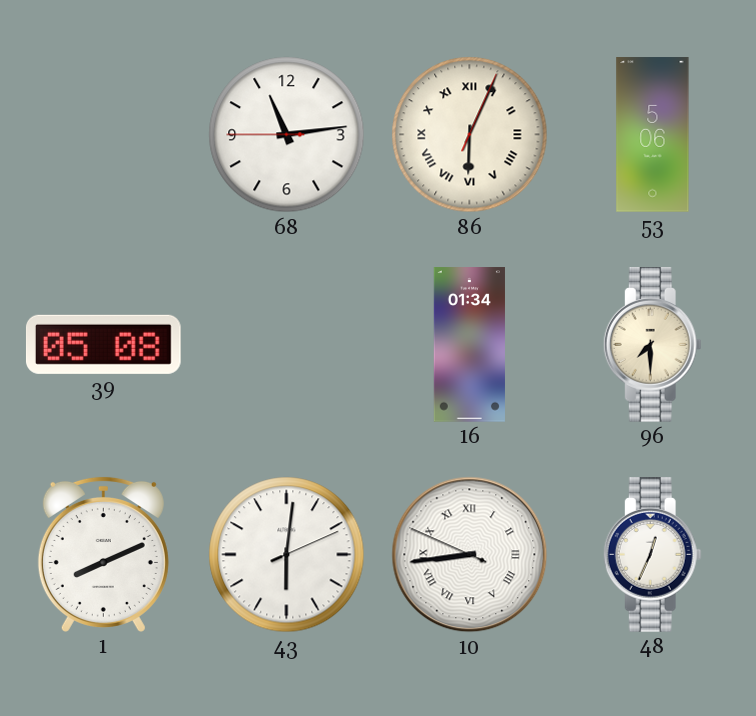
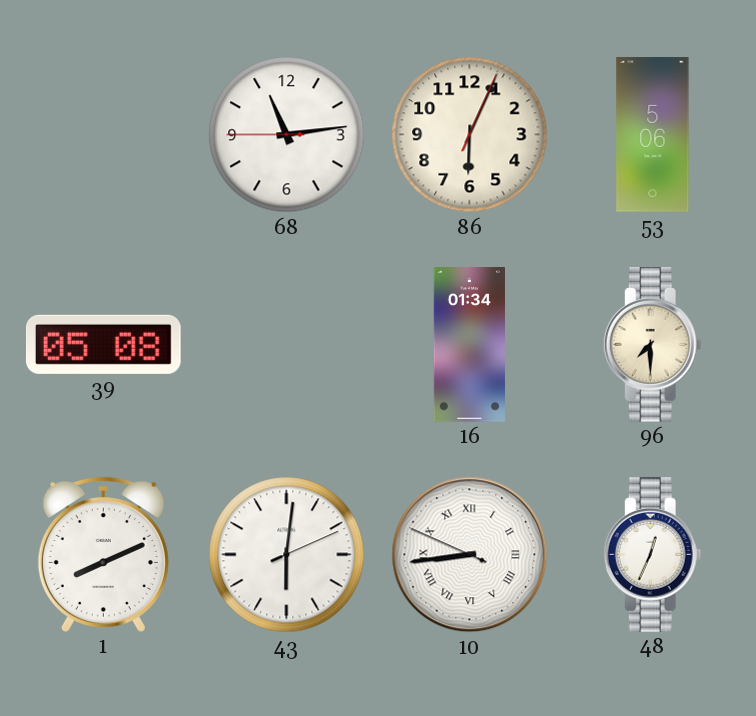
86 numerals: Roman -> Arabic
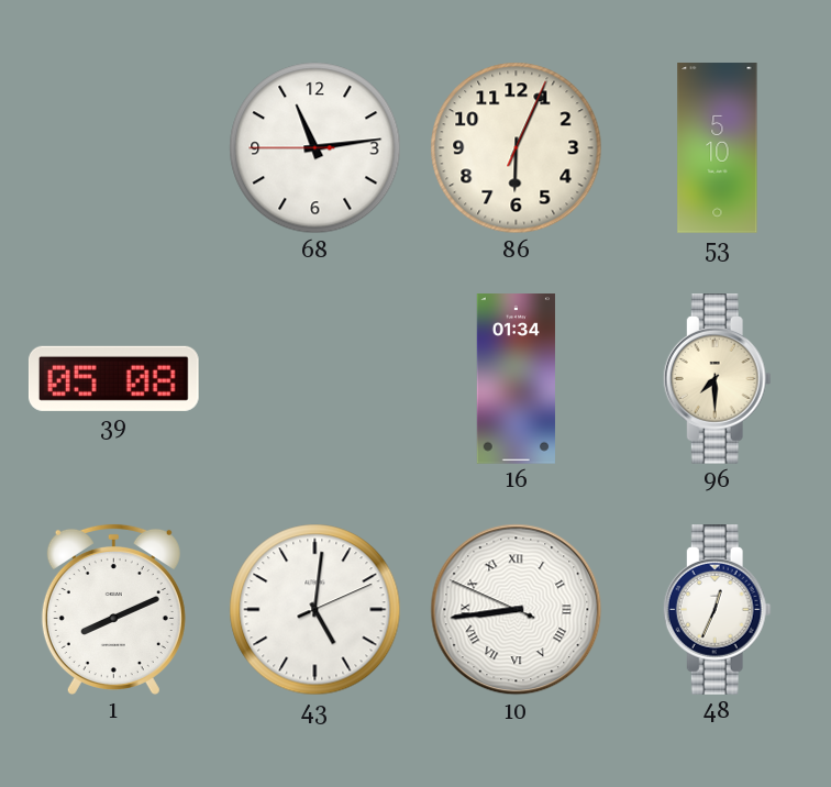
53: 5:06 -> 5:10
43: 6:01 -> 5:01
